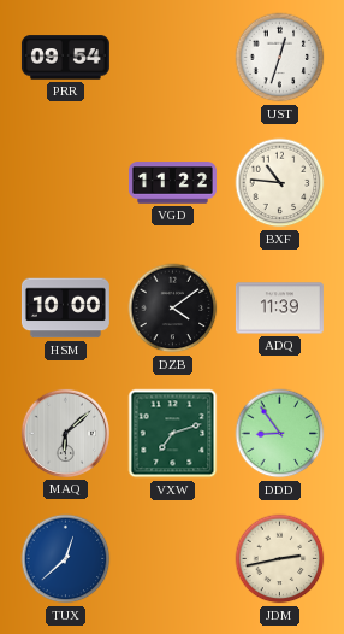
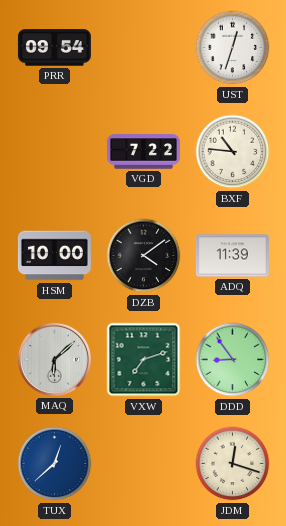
VGD: 11:22 -> 7:22
JDM: 2:43 -> 12:18
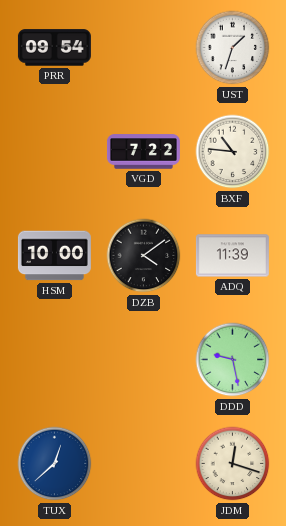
UST: 12:33 -> 1:33
MAQ: 6:08 -> none
VXW: 7:12 -> none
DDD: 8:54 -> 9:28
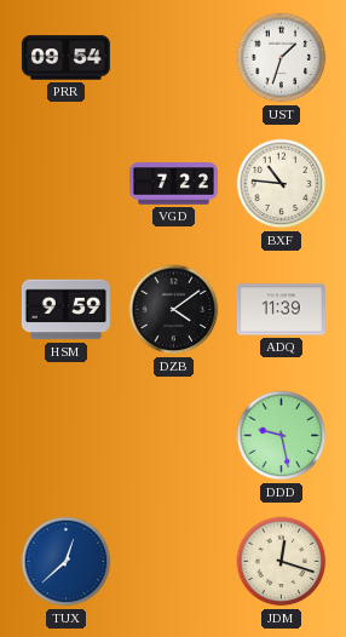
HSM: 10:00 -> 9:59
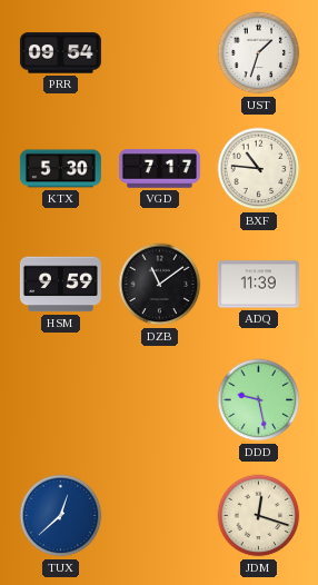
KTX: none -> 5:30
VGD: 7:22 -> 7:17
DZB: 4:09 -> 11:09
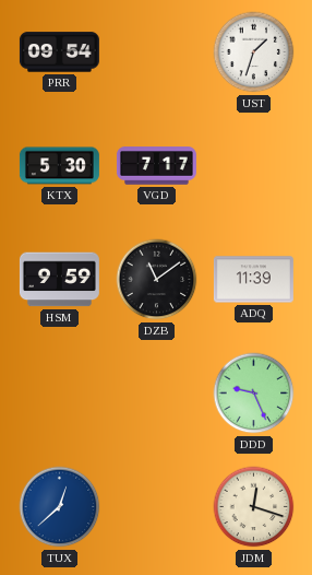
BXF: 10:46 -> none
DDD: 9:28 -> 9:26
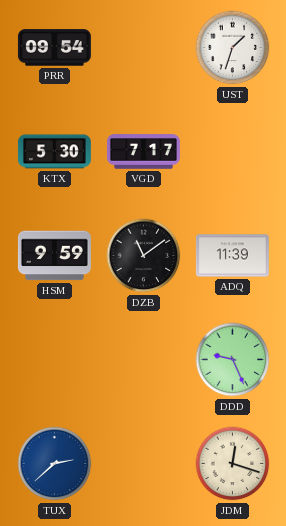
TUX: 12:38 -> 2:38
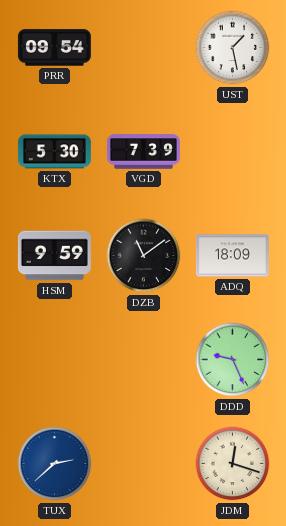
UST: 1:33 -> 1:28
VGD: 7:17 -> 7:39
ADQ: 11:39 -> 18:09
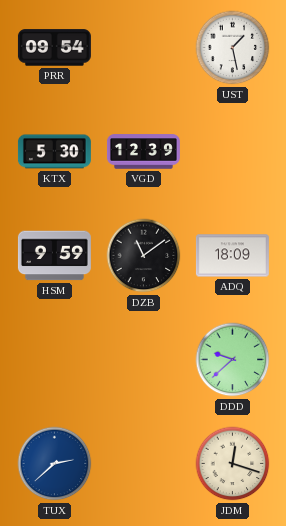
VGD: 7:39 -> 12:39
DDD: 9:26 -> 9:38
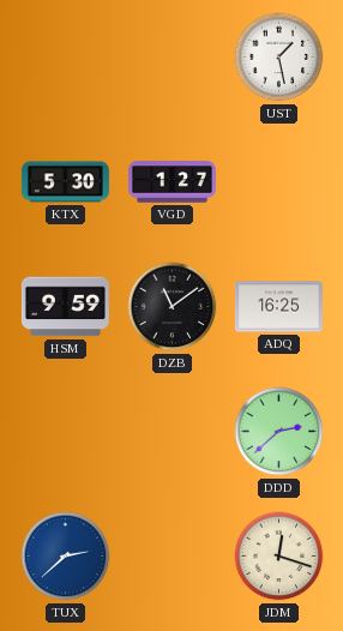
PRR: 09:54 -> none
VGD: 12:39 -> 1:27
ADQ: 18:09 -> 16:25
DDD: 9:38 -> 2:38
